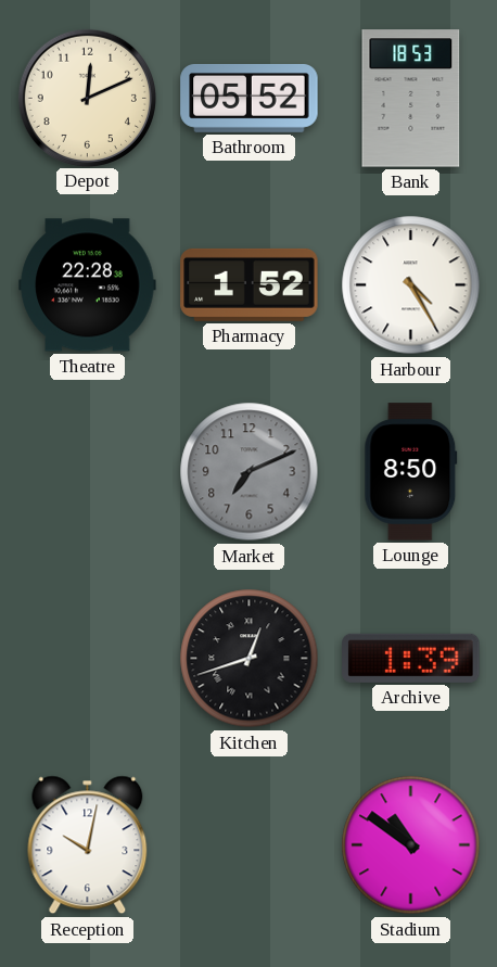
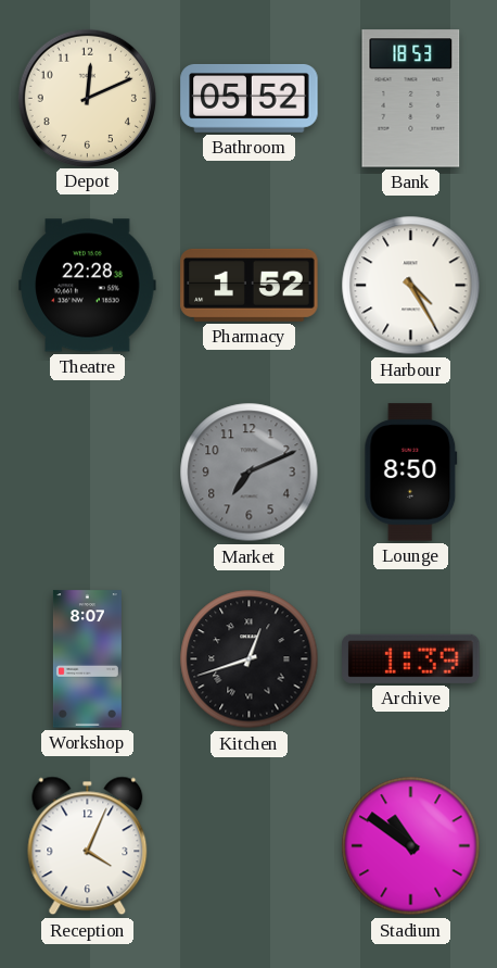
Workshop: none -> 8:07
Reception: 10:02 -> 4:04
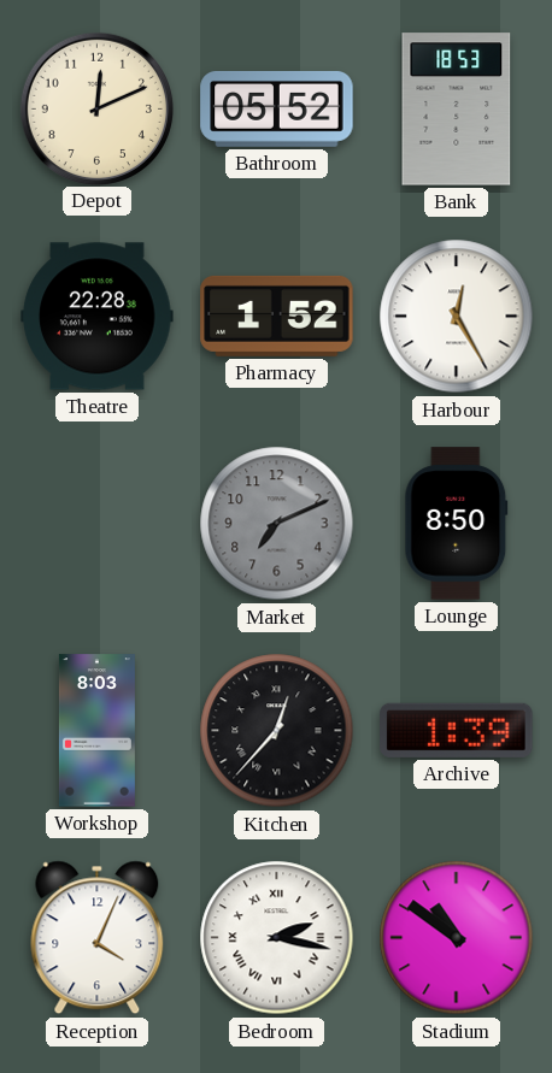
Harbour: 4:25 -> 12:25
Workshop: 8:07 -> 8:03
Kitchen: 12:42 -> 12:37
Bedroom: none -> 2:17
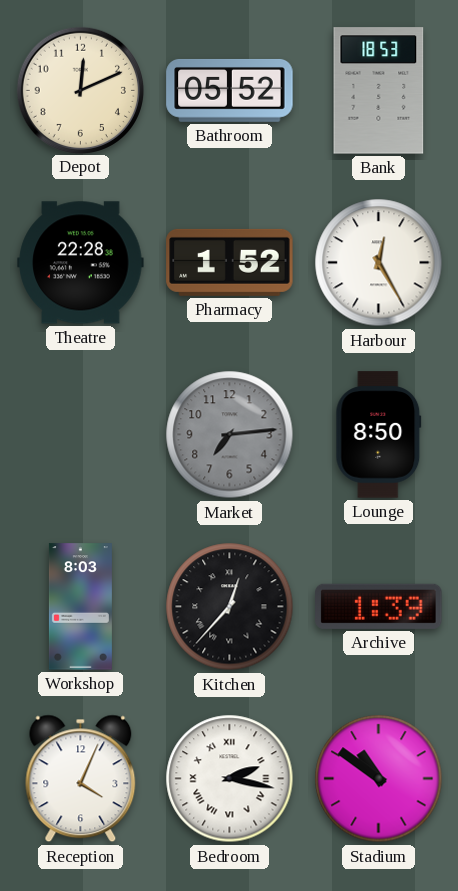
Market: 7:11 -> 7:14
